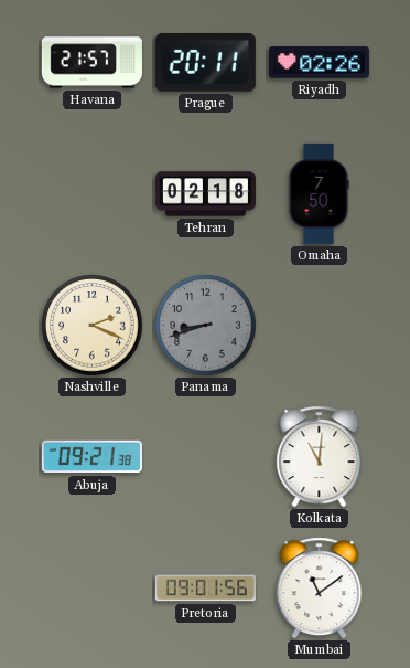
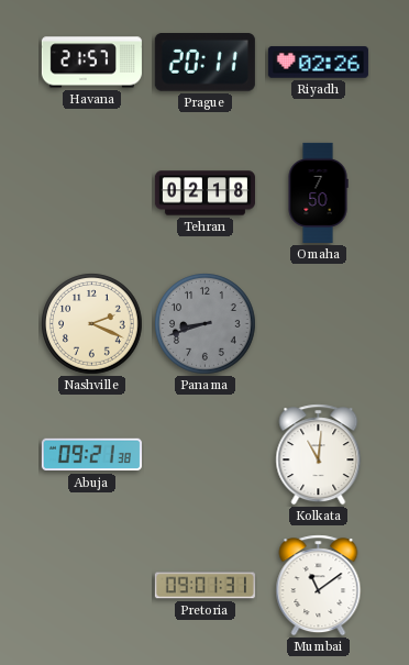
Pretoria: 09:01:56 -> 09:01:31
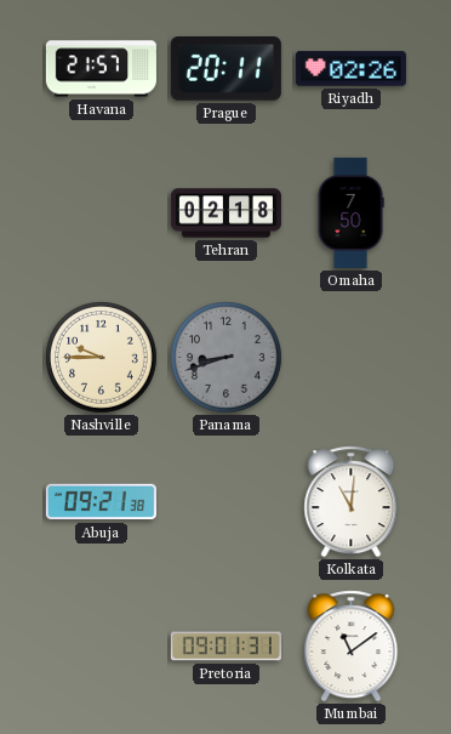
Nashville: 2:19 -> 9:45
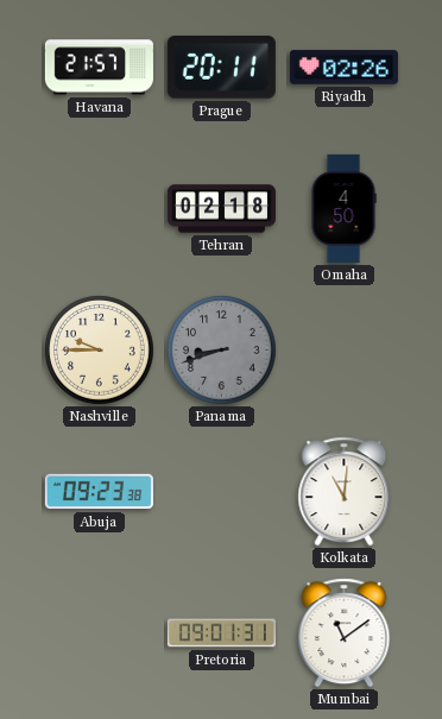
Omaha: 7:50 -> 4:50
Abuja: 09:21 -> 09:23
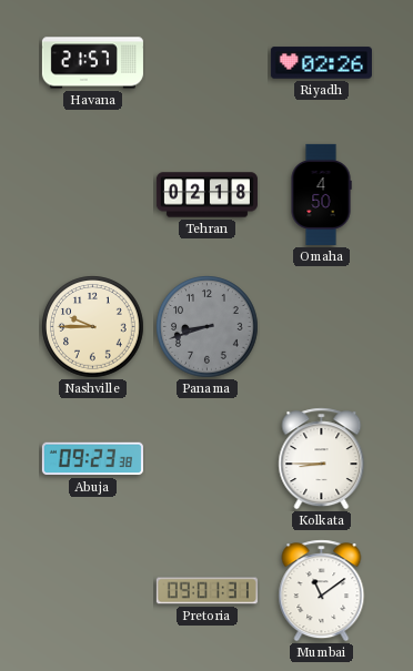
Prague: 20:11 -> none
Kolkata: 11:01 -> 8:45
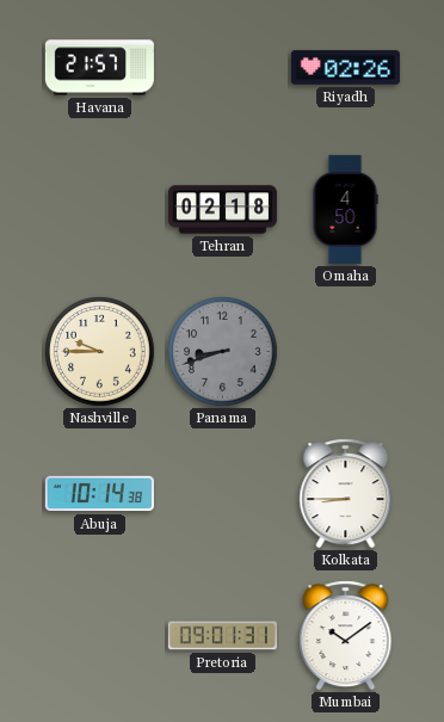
Abuja: 09:23 -> 10:14
Mumbai: 11:09 -> 10:09
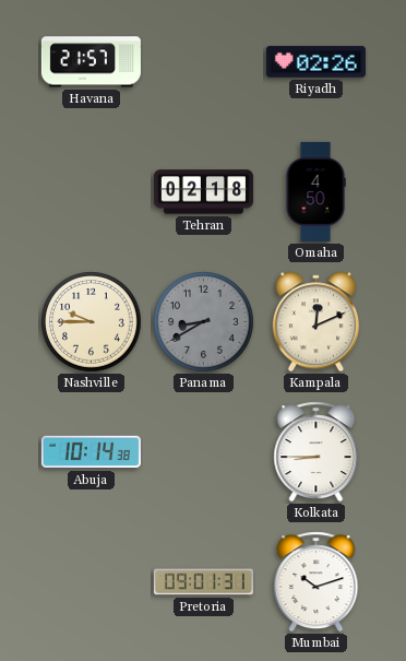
Panama: 8:42 -> 8:40
Kampala: none -> 12:11
Mumbai: 10:09 -> 10:12
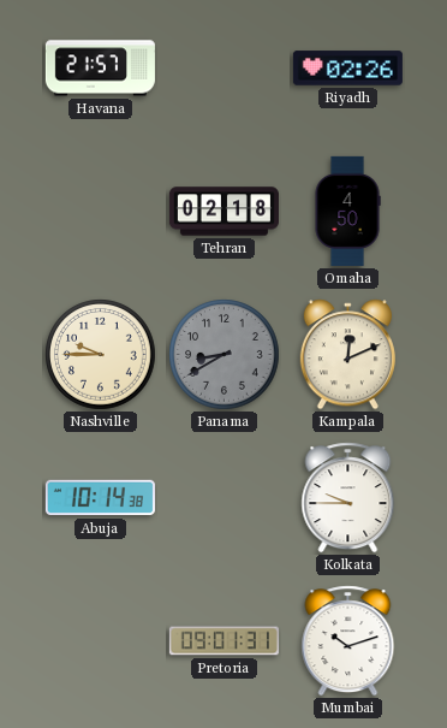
Kolkata: 8:45 -> 9:45
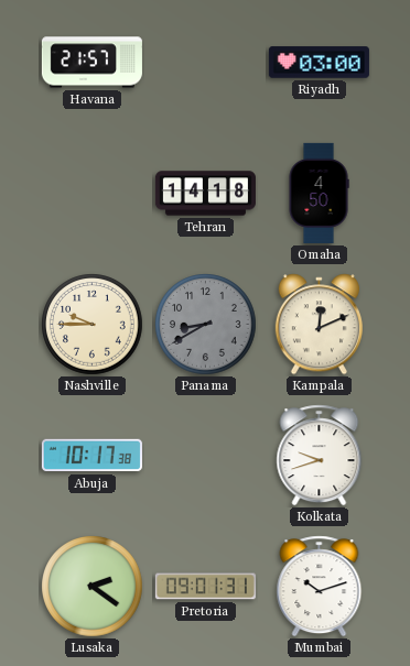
Riyadh: 02:26 -> 03:00
Tehran: 02:18 -> 14:18
Abuja: 10:14 -> 10:17
Kolkata: 9:45 -> 9:42
Lusaka: none -> 2:21
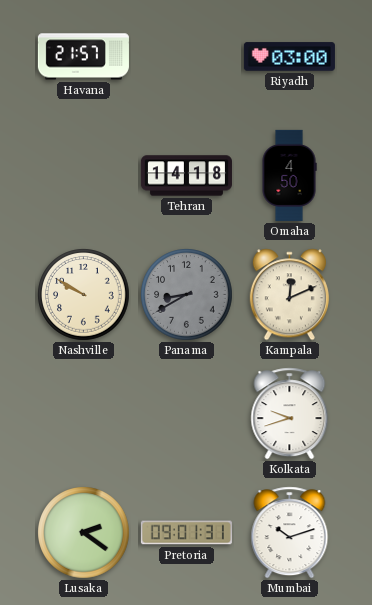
Nashville: 9:45 -> 9:50
Abuja: 10:17 -> none
